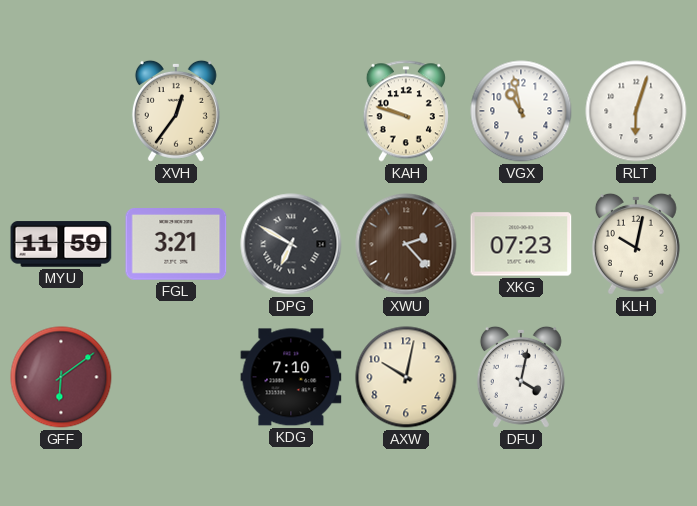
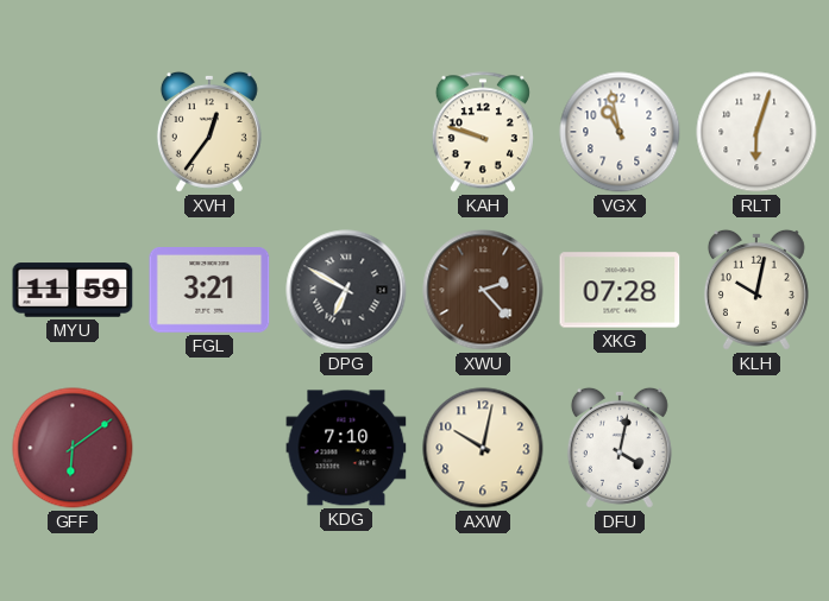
XKG: 07:23 -> 07:28
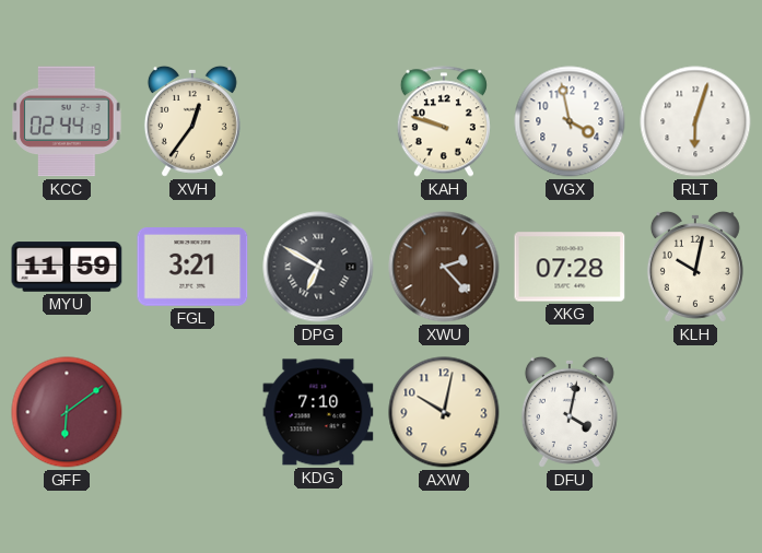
KCC: none -> 02:44
VGX: 10:58 -> 3:58
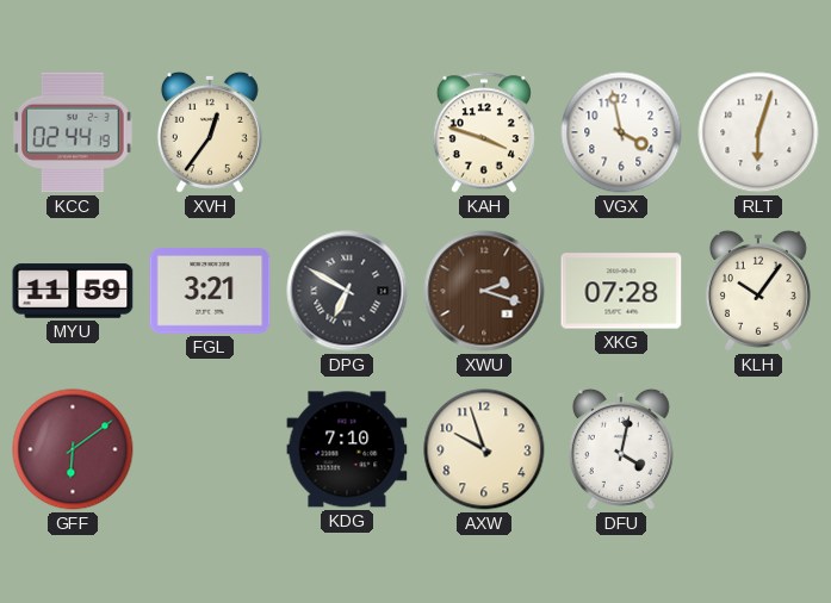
KAH: 9:48 -> 3:48
XWU: 2:23 -> 2:18
KLH: 10:02 -> 10:06
AXW: 10:02 -> 9:57
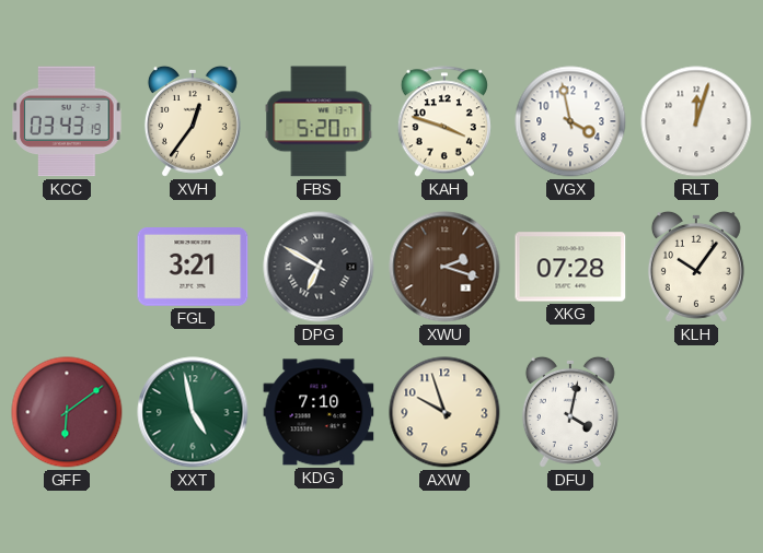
KCC: 02:44 -> 03:43
FBS: none -> 5:20
RLT: 6:03 -> 12:03
MYU: 11:59 -> none
XXT: none -> 4:58
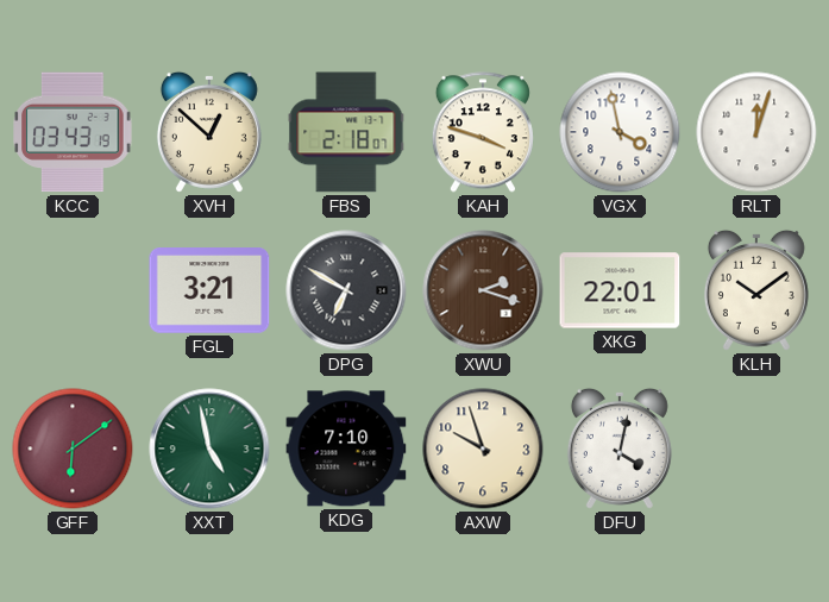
XVH: 12:36 -> 12:52
FBS: 5:20 -> 2:18
XKG: 07:28 -> 22:01
KLH: 10:06 -> 10:09
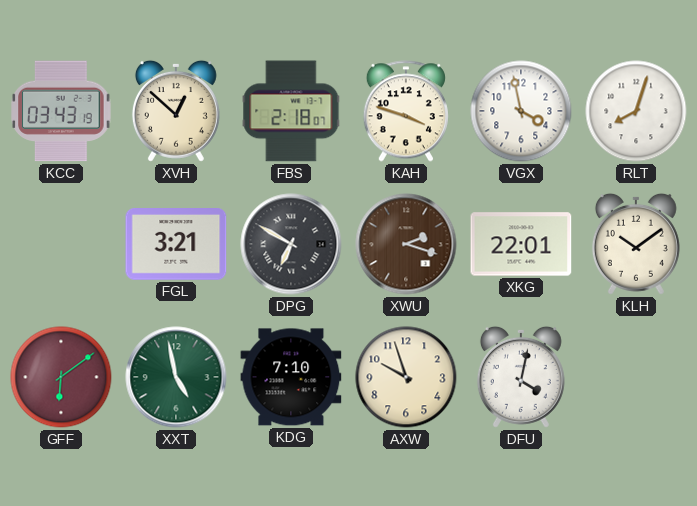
RLT: 12:03 -> 8:03
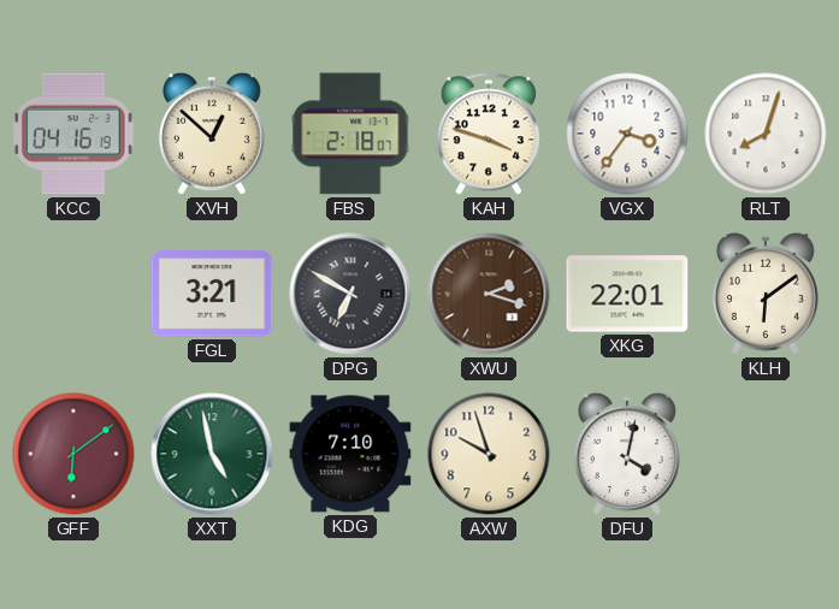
KCC: 03:43 -> 04:16
VGX: 3:58 -> 3:36
KLH: 10:09 -> 6:09
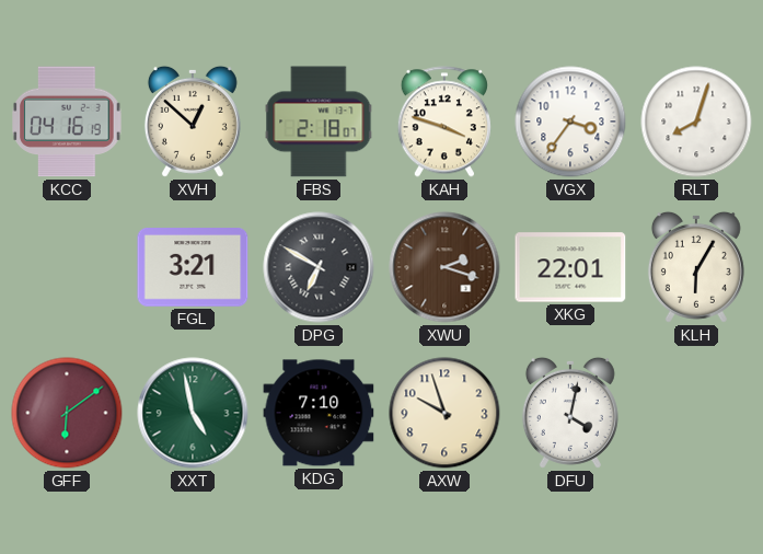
KLH: 6:09 -> 6:05
